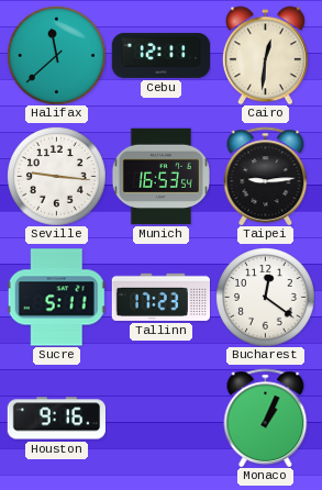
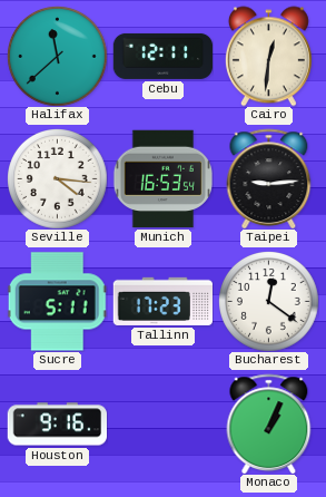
Seville: 9:16 -> 4:16
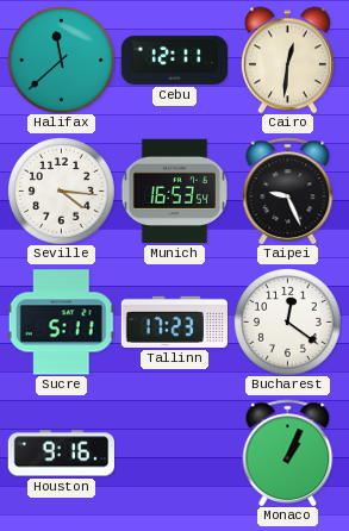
Taipei: 9:14 -> 9:26
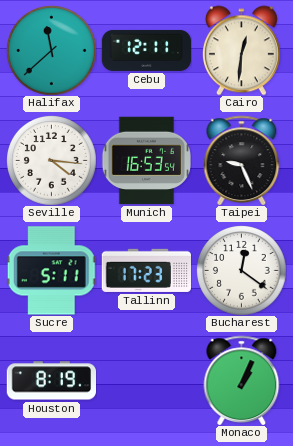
Houston: 9:16 -> 8:19
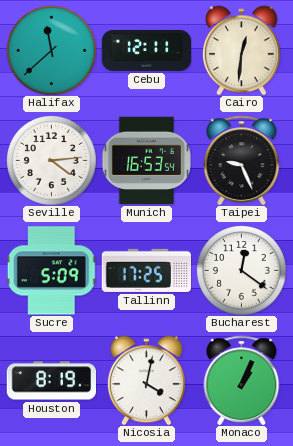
Seville: 4:16 -> 4:14
Sucre: 5:11 -> 5:09
Tallinn: 17:23 -> 17:25
Nicosia: none -> 4:02
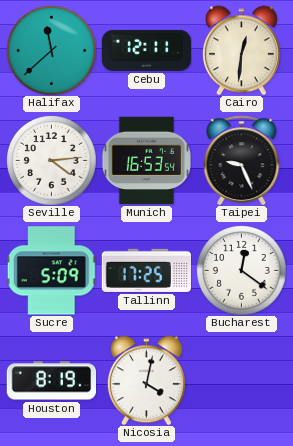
Monaco: 1:04 -> none
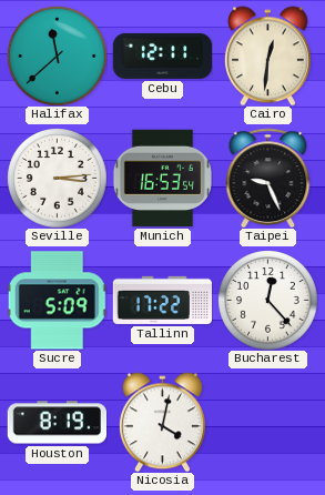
Seville: 4:14 -> 3:14
Tallinn: 17:25 -> 17:22
Bucharest: 12:21 -> 12:23
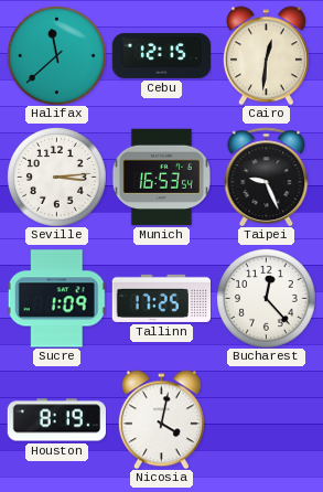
Cebu: 12:11 -> 12:15
Sucre: 5:09 -> 1:09
Tallinn: 17:22 -> 17:25
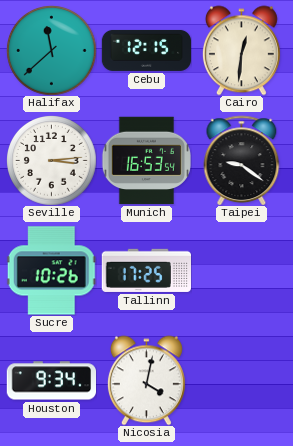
Taipei: 9:26 -> 9:21
Sucre: 1:09 -> 10:26
Bucharest: 12:23 -> none
Houston: 8:19 -> 9:34
